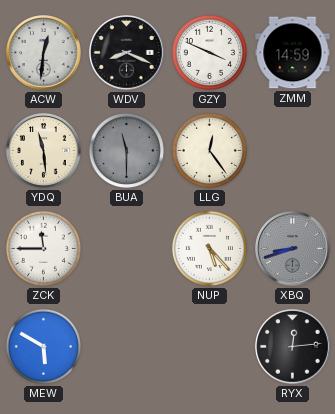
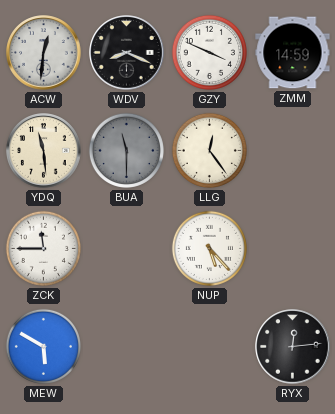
XBQ: 8:42 -> none
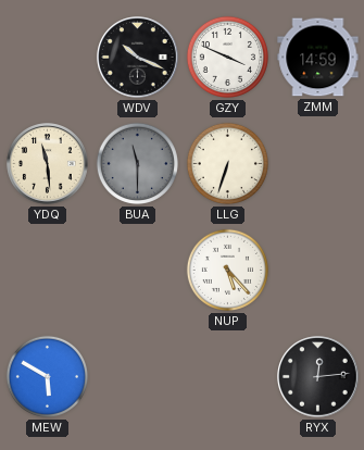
ACW: 12:31 -> none
WDV: 8:19 -> 10:19
LLG: 12:24 -> 6:33
ZCK: 11:45 -> none
